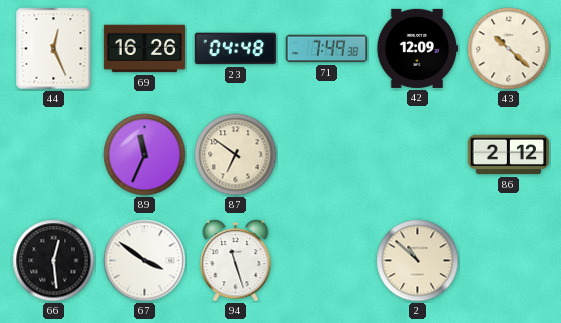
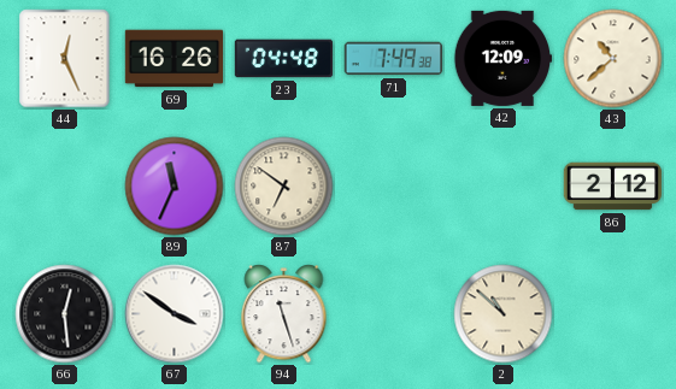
43: 10:22 -> 10:38
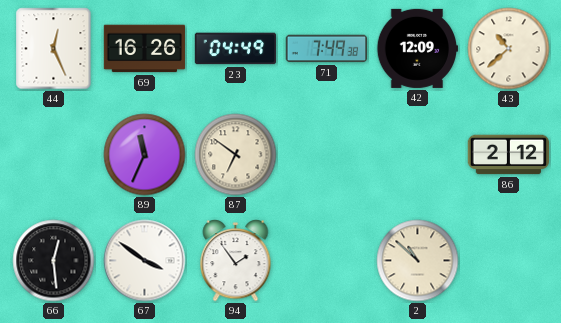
23: 04:48 -> 04:49
94: 11:27 -> 1:54
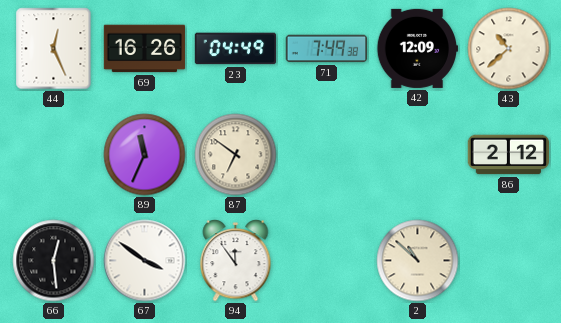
94: 1:54 -> 11:54
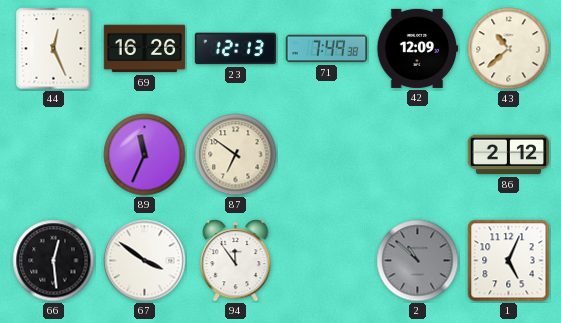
23: 04:49 -> 12:13
2 dial: cream -> grey
1: none -> 5:04
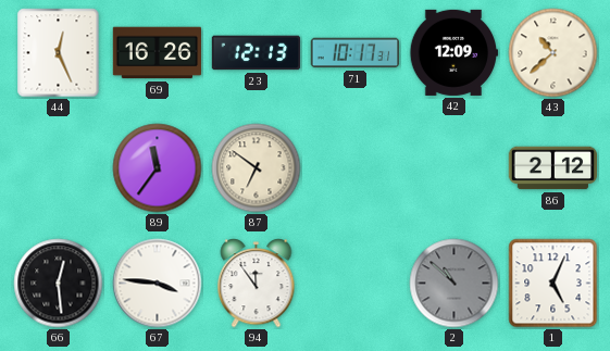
71: 7:49 -> 10:17
89: 11:34 -> 11:36
67: 3:51 -> 3:46
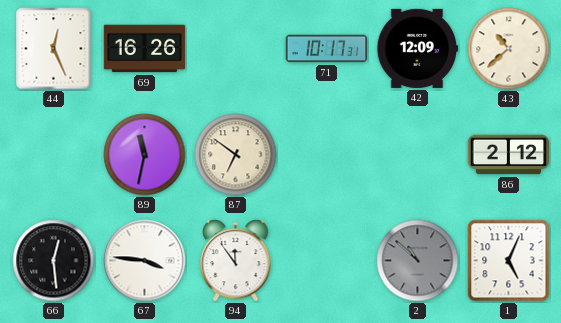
23: 12:13 -> none
89: 11:36 -> 11:32
